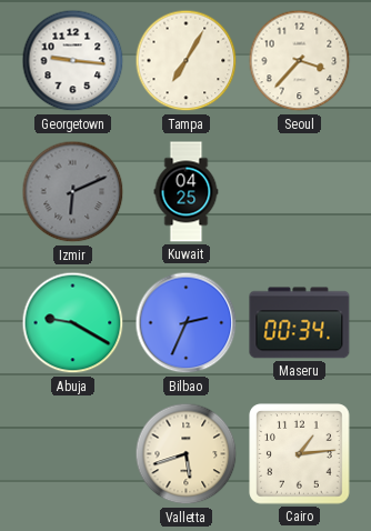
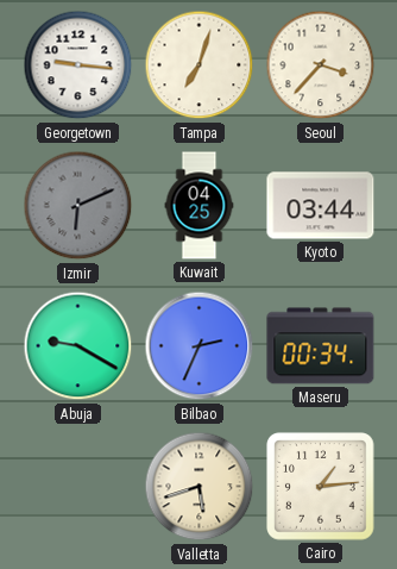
Tampa: 7:05 -> 7:03
Kyoto: none -> 03:44
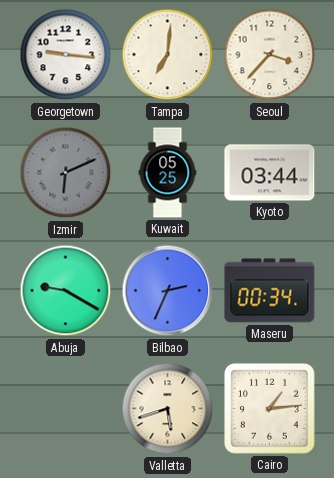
Tampa: 7:03 -> 7:01
Kuwait: 04:25 -> 05:25
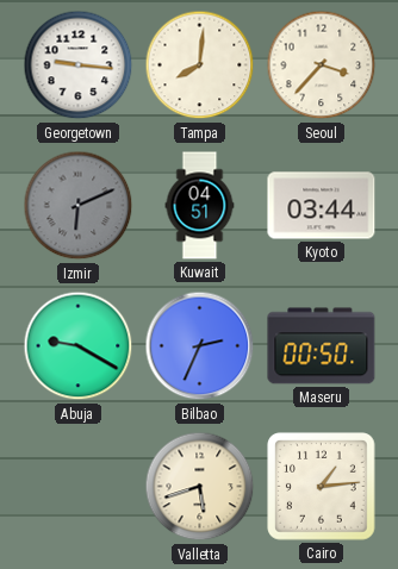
Tampa: 7:01 -> 8:01
Kuwait: 05:25 -> 04:51
Maseru: 00:34 -> 00:50
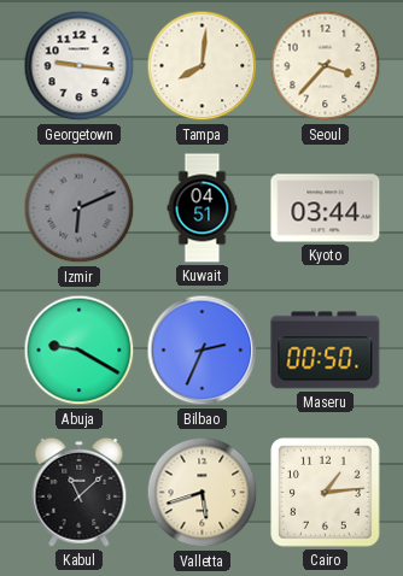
Kabul: none -> 11:08
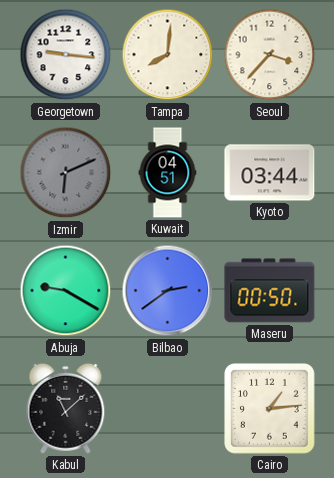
Bilbao: 2:34 -> 2:39
Valletta: 5:42 -> none
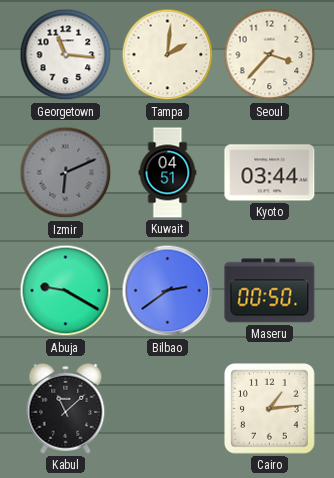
Georgetown: 9:16 -> 11:16
Tampa: 8:01 -> 2:01
